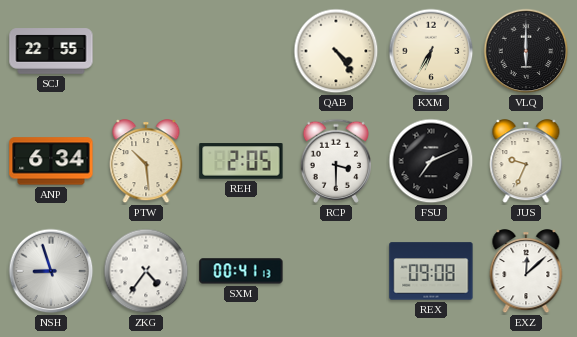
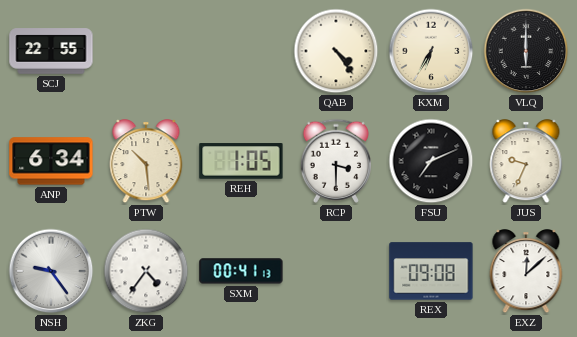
REH: 2:05 -> 1:05
NSH: 8:57 -> 9:24
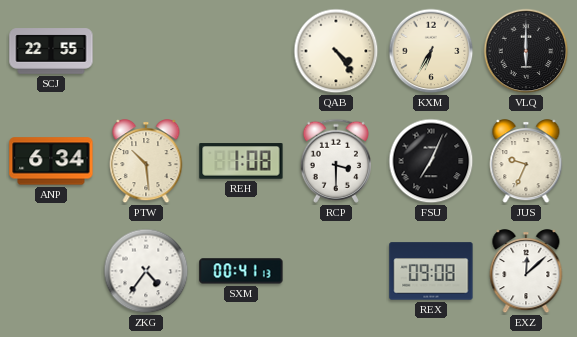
REH: 1:05 -> 1:08
FSU: 7:11 -> 7:04
NSH: 9:24 -> none
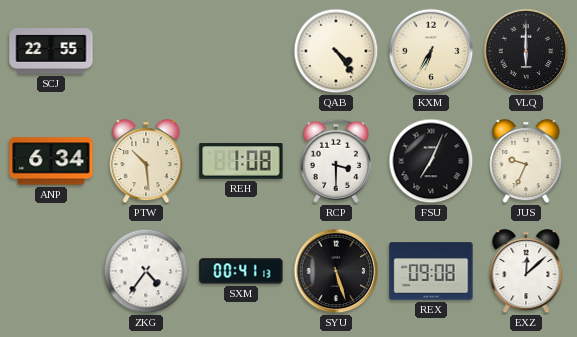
SYU: none -> 5:27
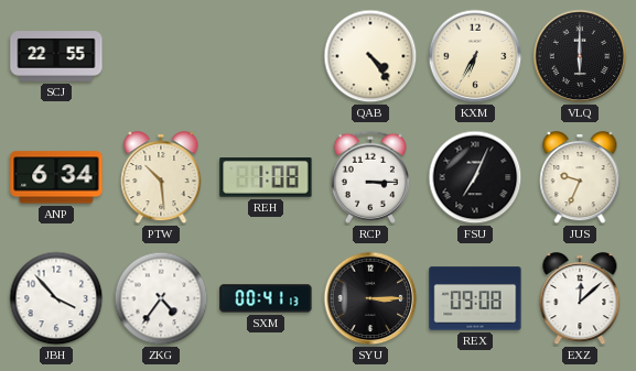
RCP: 3:30 -> 3:15
JBH: none -> 3:53
SYU: 5:27 -> 3:15
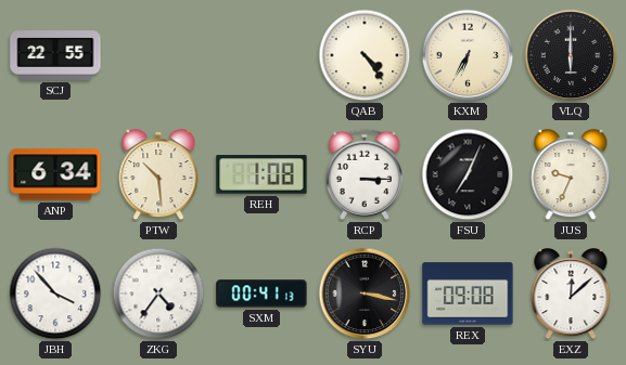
SYU: 3:15 -> 3:17
